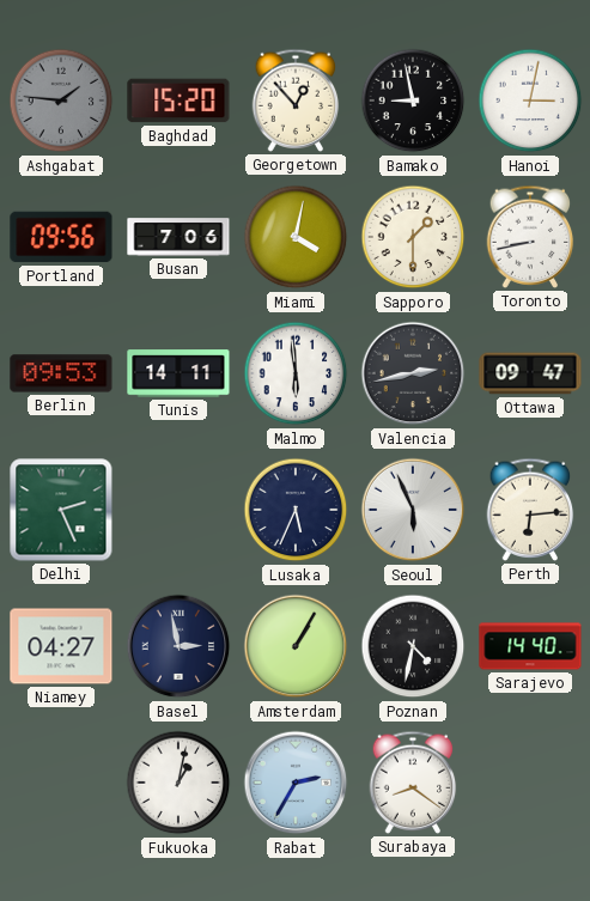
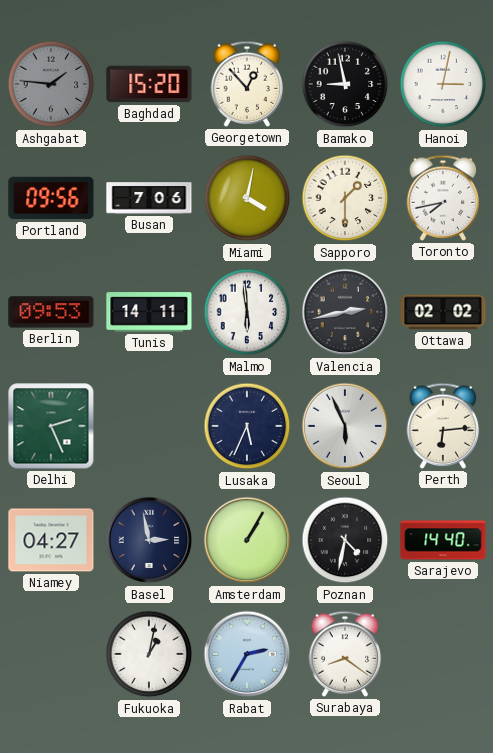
Toronto: 8:43 -> 7:43
Ottawa: 09:47 -> 02:02
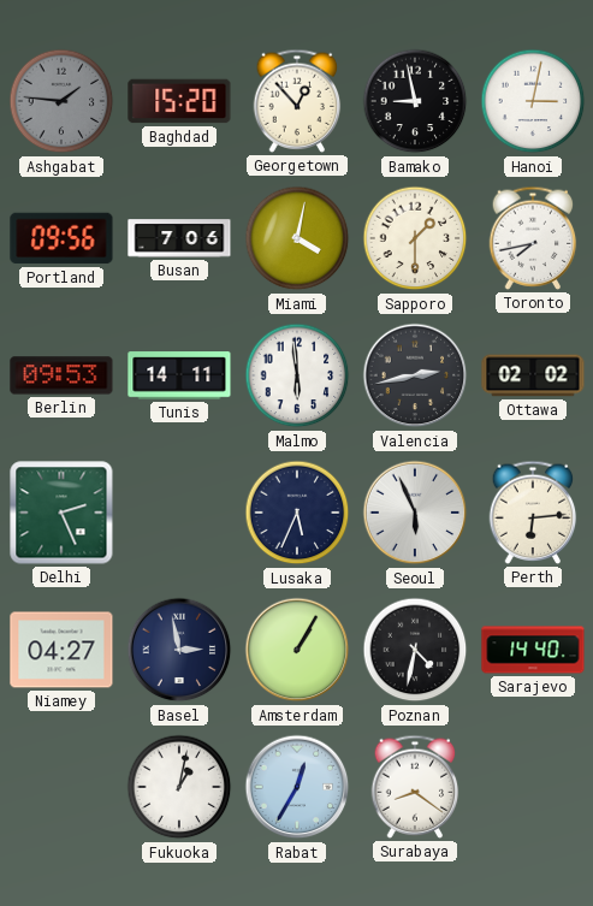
Rabat: 2:35 -> 12:35
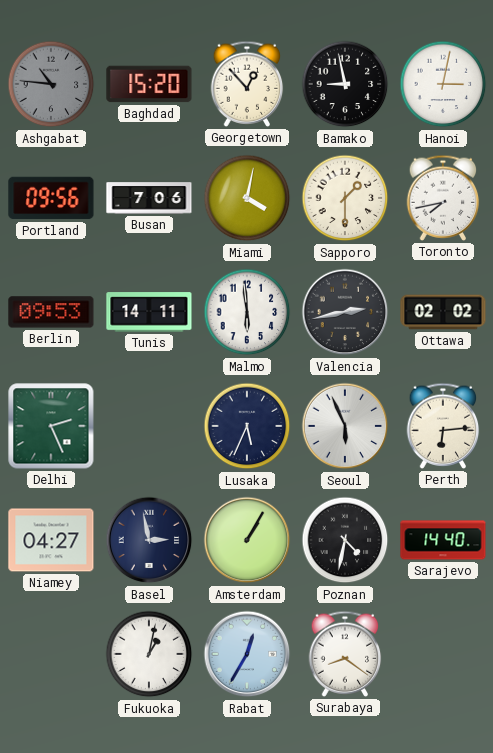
Ashgabat: 1:46 -> 10:46
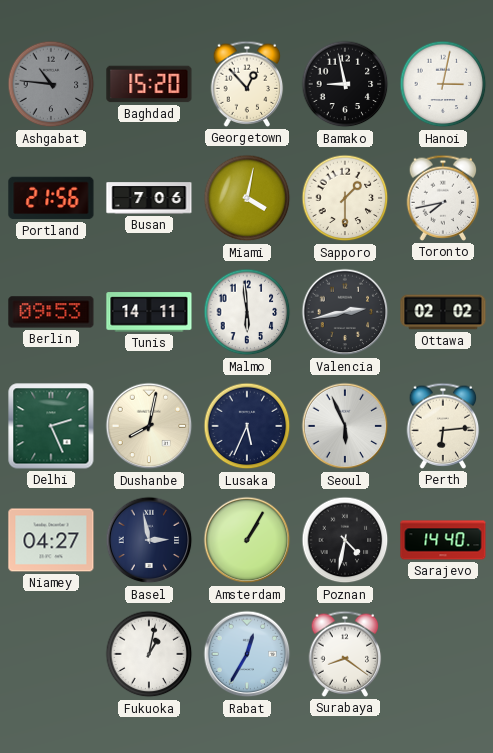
Portland: 09:56 -> 21:56
Dushanbe: none -> 8:02
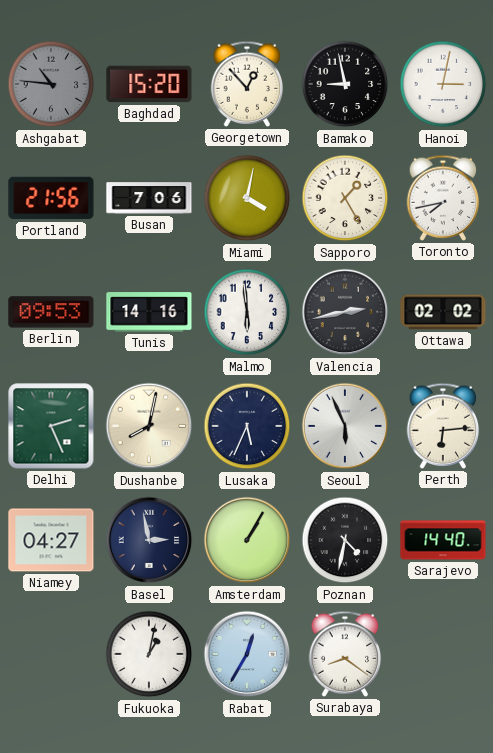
Sapporo: 1:30 -> 1:25
Tunis: 14:11 -> 14:16
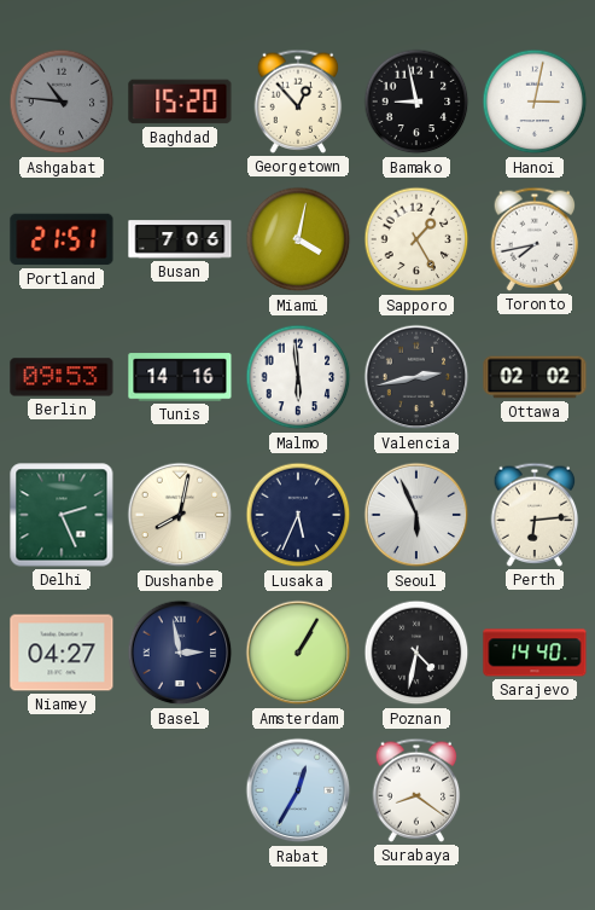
Portland: 21:56 -> 21:51
Fukuoka: 1:02 -> none
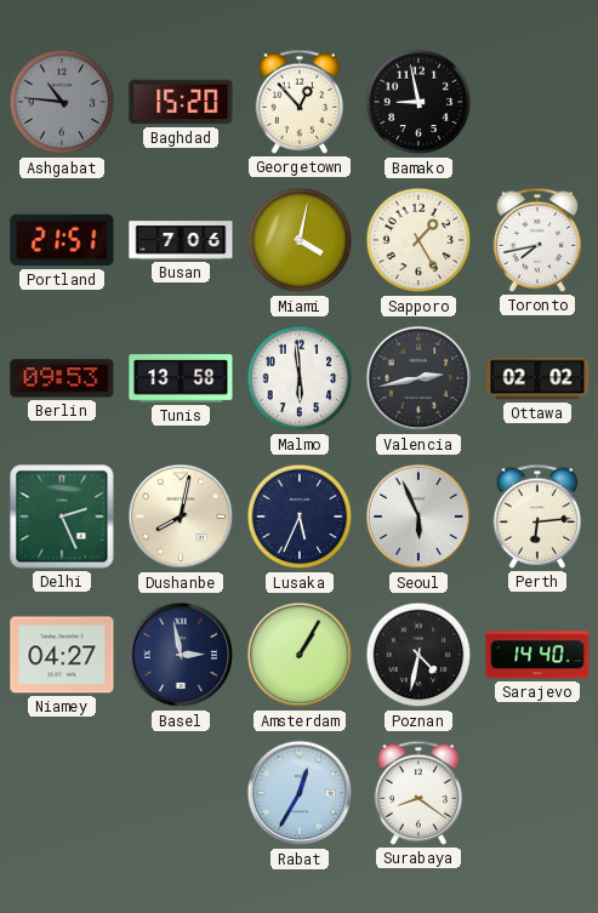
Hanoi: 3:02 -> none
Tunis: 14:16 -> 13:58
